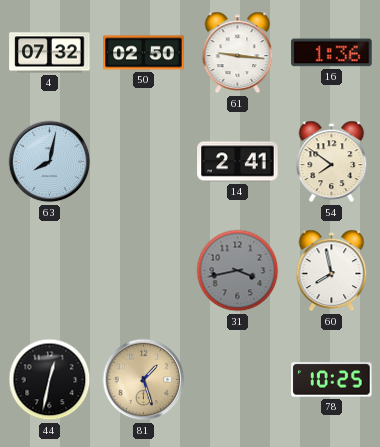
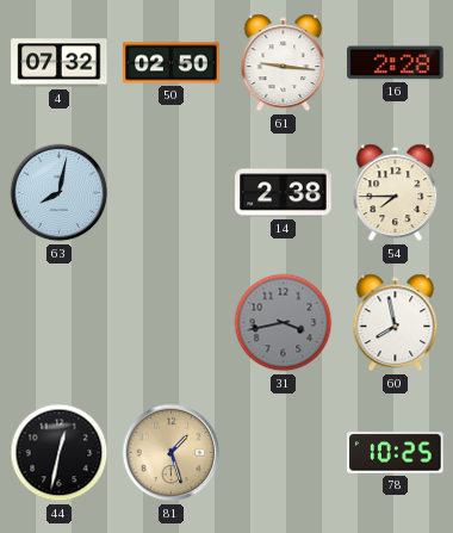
16: 1:36 -> 2:28
14: 2:41 -> 2:38
54: 7:51 -> 7:45
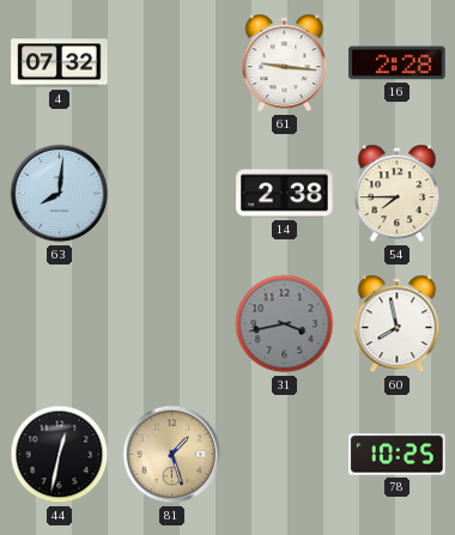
50: 02:50 -> none
63: 8:02 -> 8:01
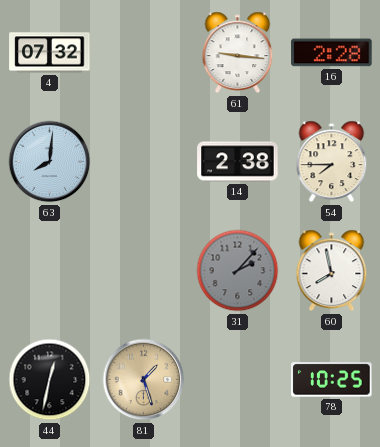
31: 3:43 -> 2:07
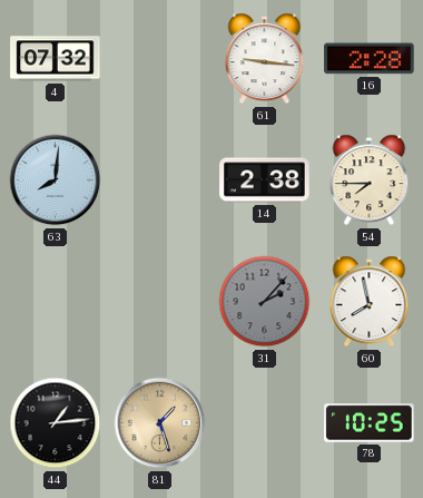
44: 12:32 -> 1:14
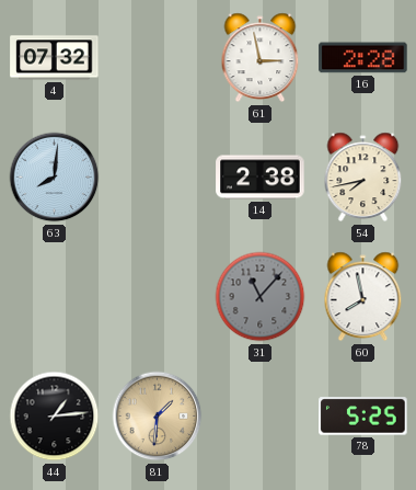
61: 9:16 -> 2:58
54: 7:45 -> 7:43
31: 2:07 -> 11:07
81: 1:27 -> 1:31
78: 10:25 -> 5:25
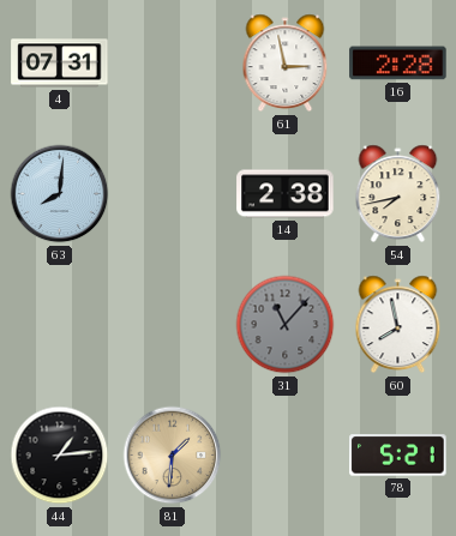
4: 07:32 -> 07:31
78: 5:25 -> 5:21
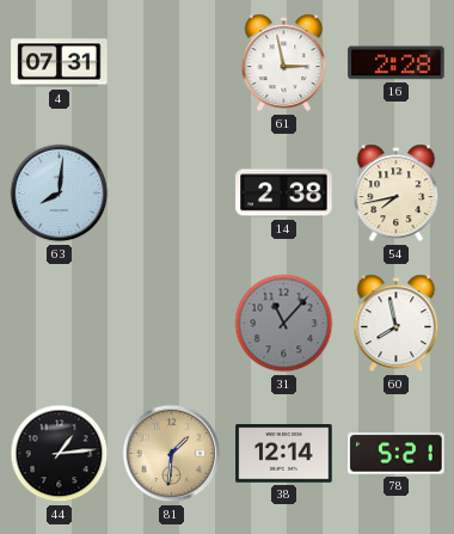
38: none -> 12:14
